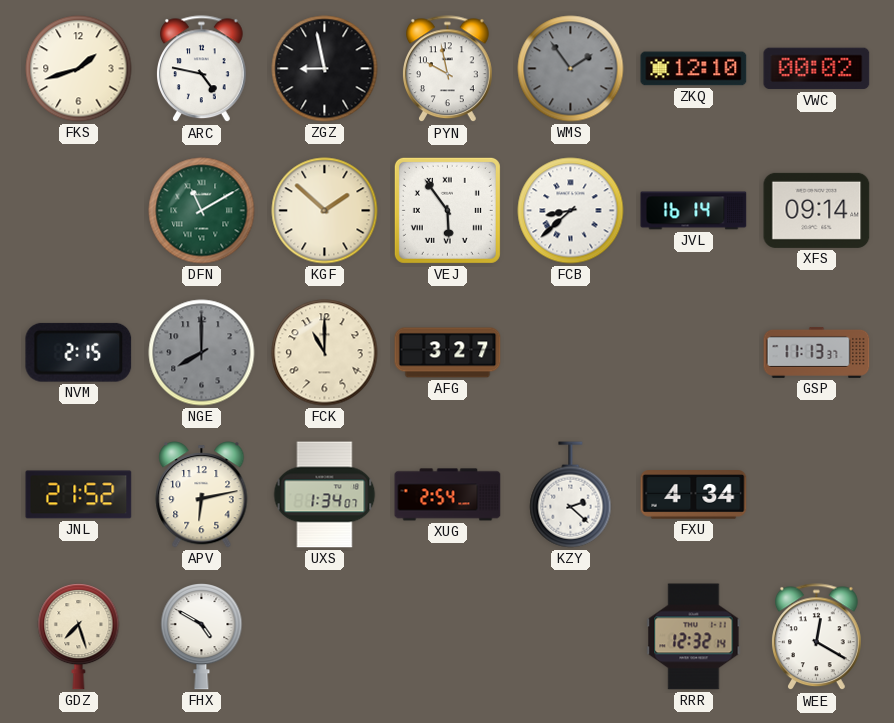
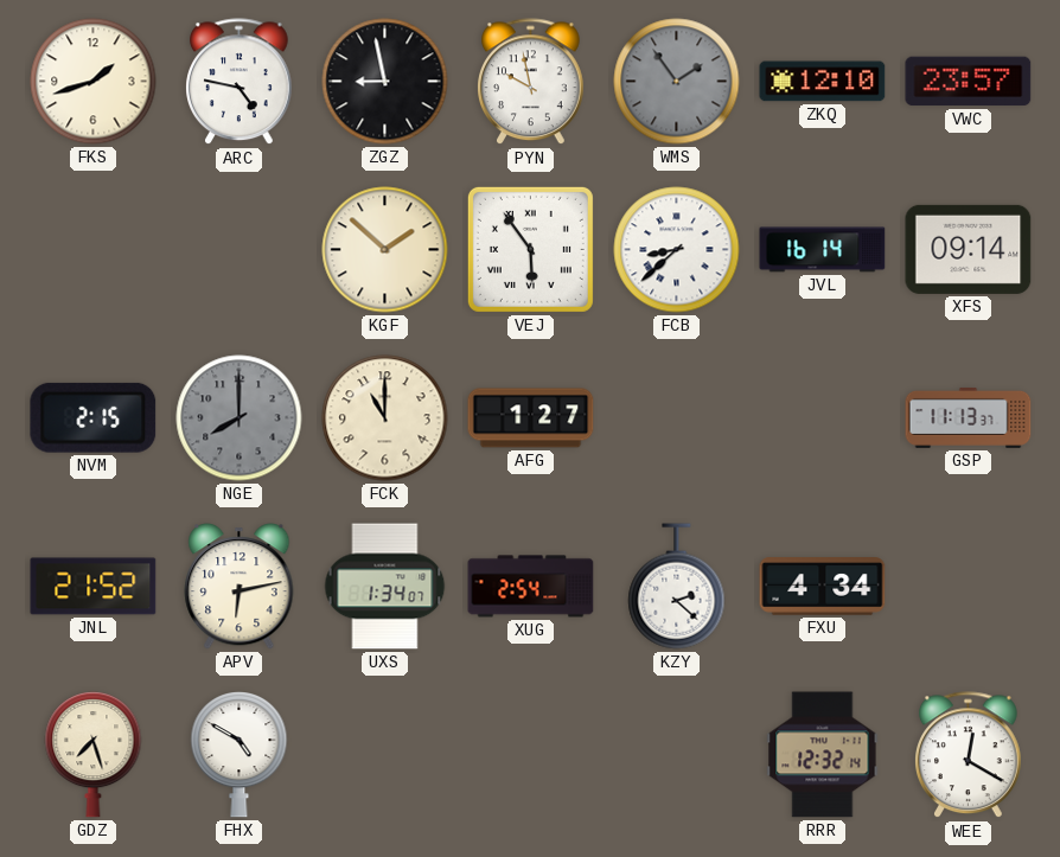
VWC: 00:02 -> 23:57
DFN: 11:10 -> none
AFG: 3:27 -> 1:27
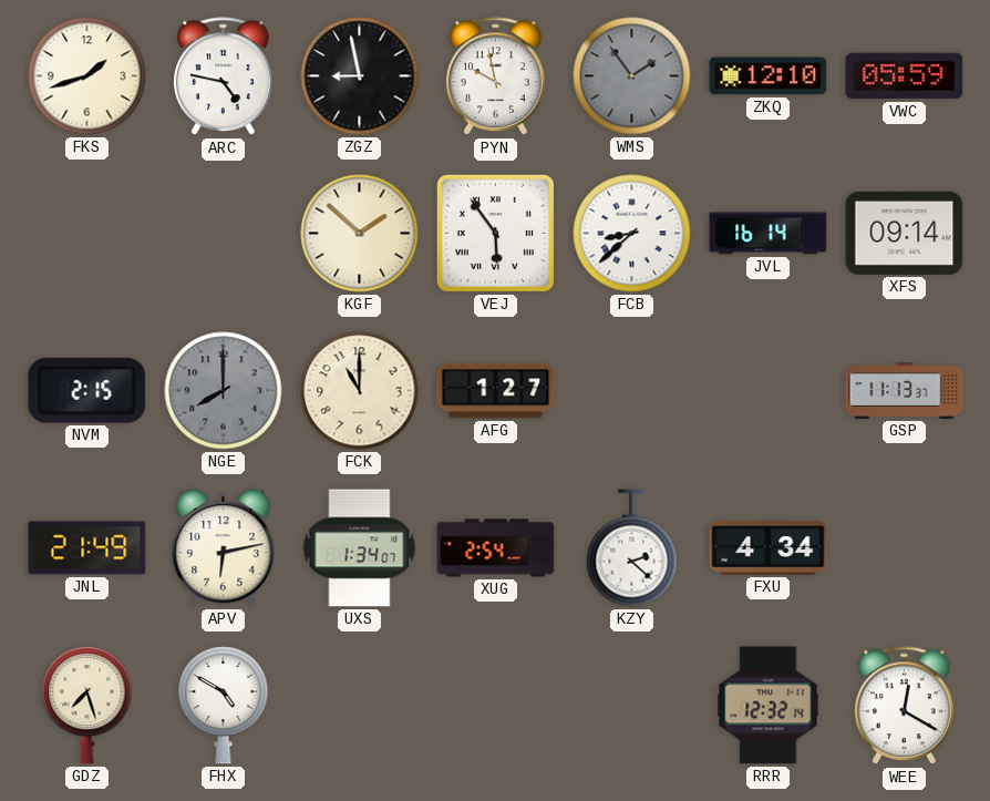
VWC: 23:57 -> 05:59
JNL: 21:52 -> 21:49
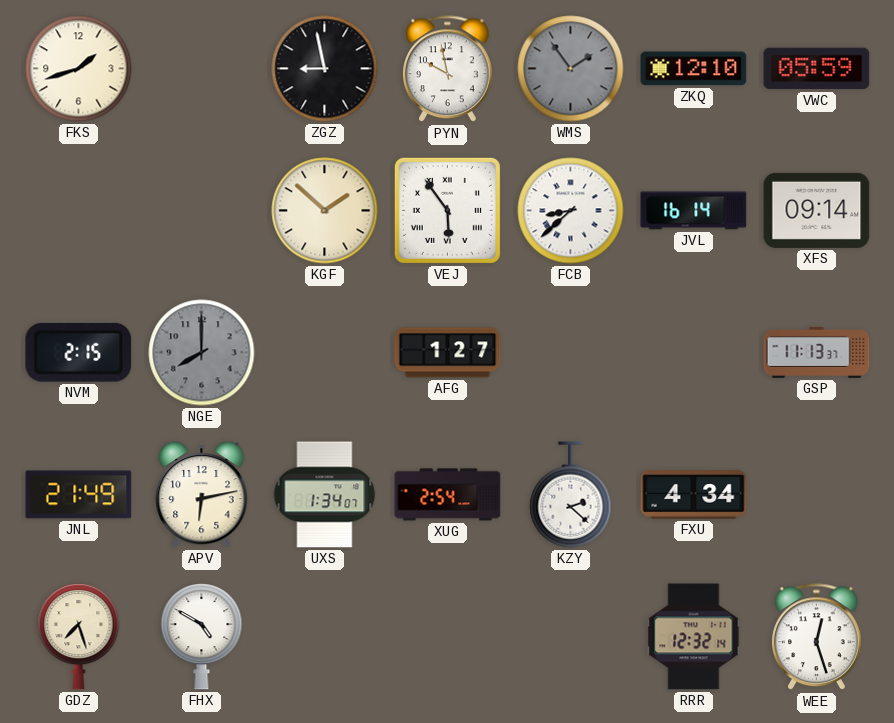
ARC: 4:47 -> none
FCK: 11:00 -> none
WEE: 12:20 -> 12:27
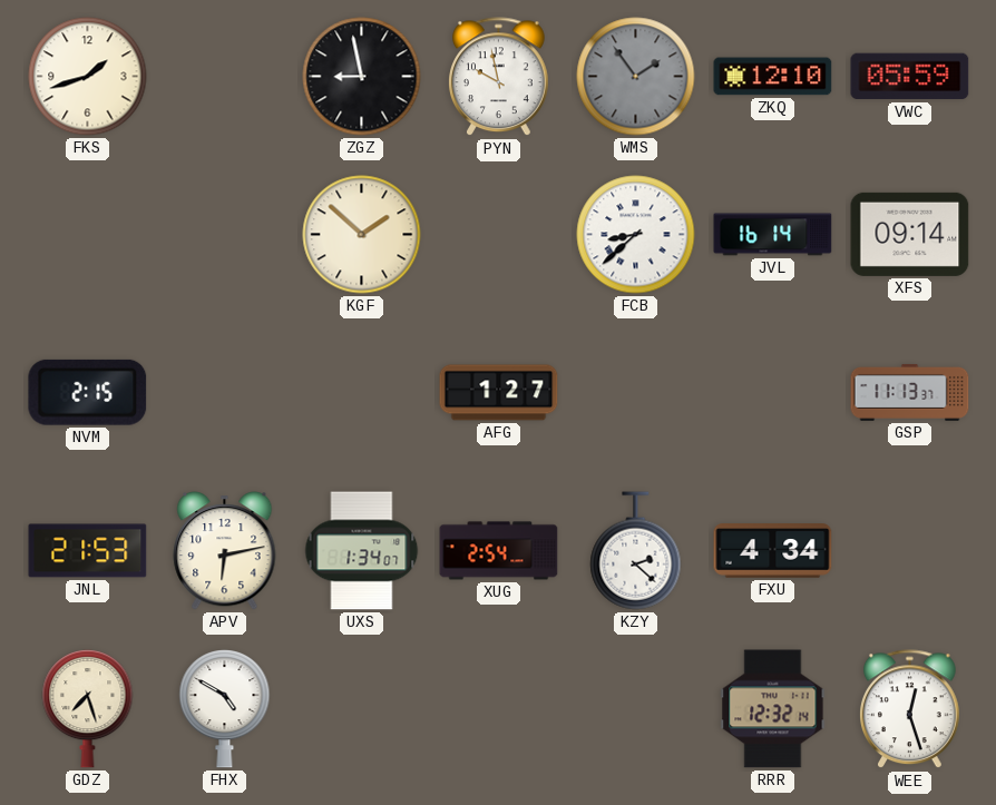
VEJ: 5:54 -> none
NGE: 8:00 -> none
JNL: 21:49 -> 21:53
